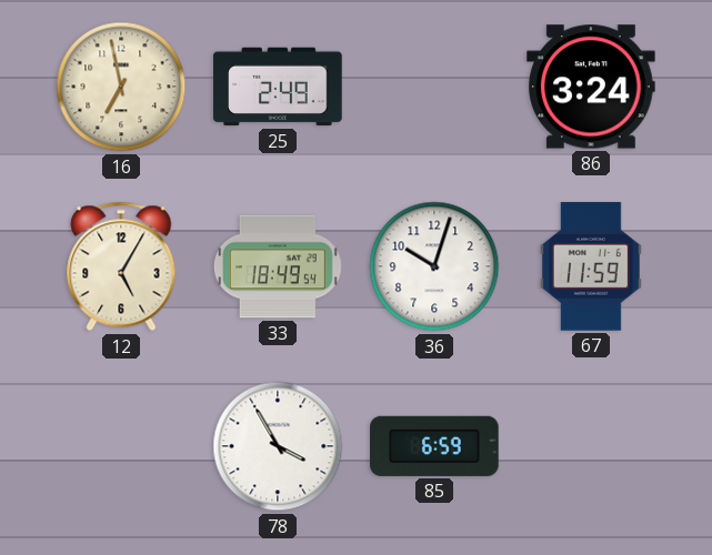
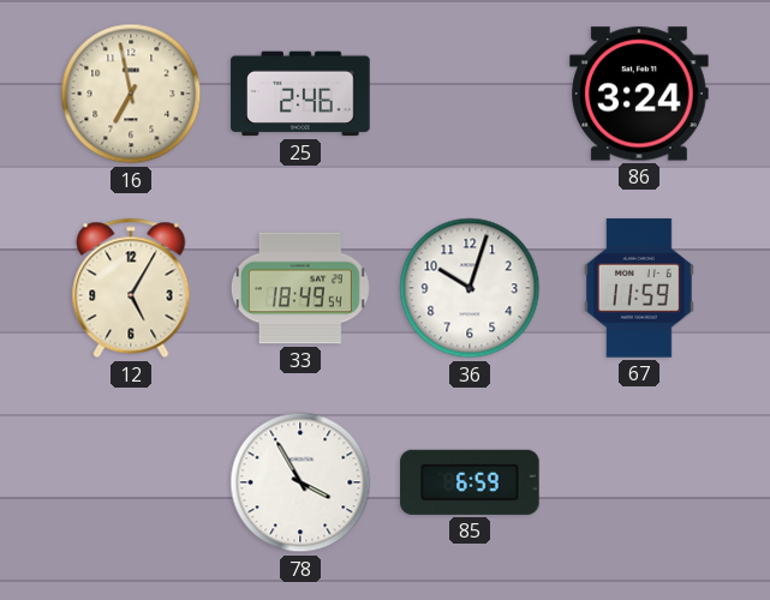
25: 2:49 -> 2:46
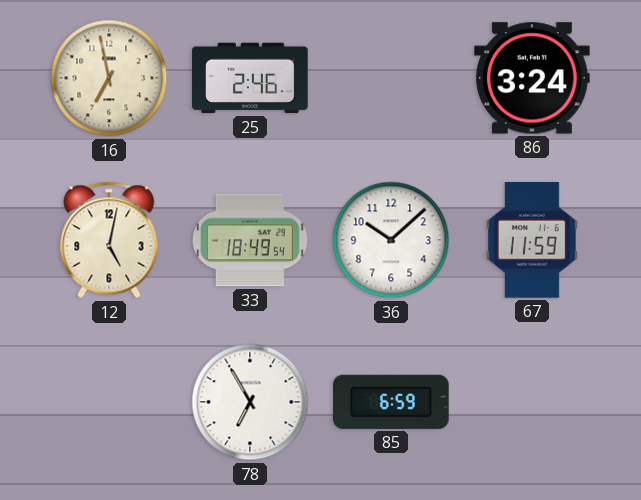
12: 5:05 -> 5:02
36: 10:03 -> 10:08
78: 3:55 -> 6:55
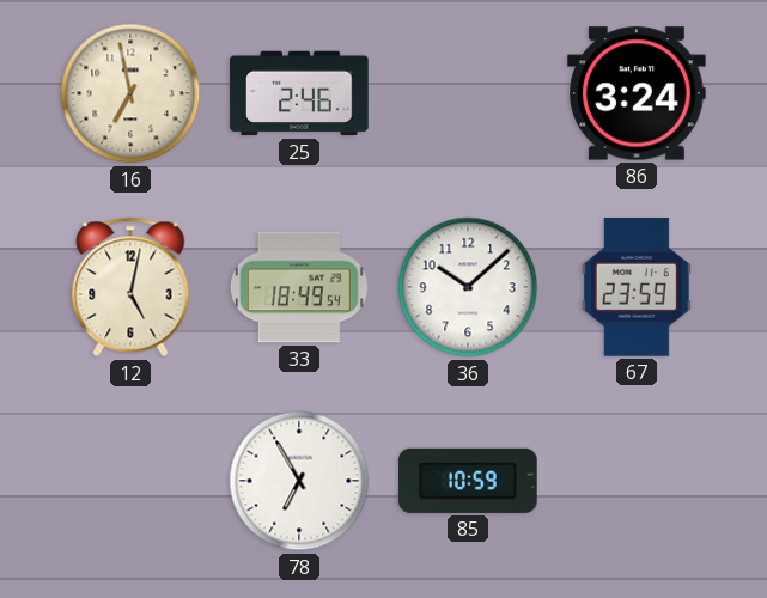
67: 11:59 -> 23:59
85: 6:59 -> 10:59
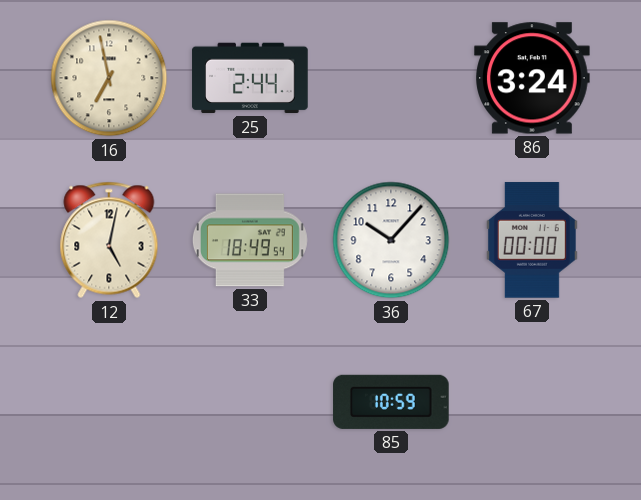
25: 2:46 -> 2:44
36: 10:08 -> 10:07
67: 23:59 -> 00:00
78: 6:55 -> none
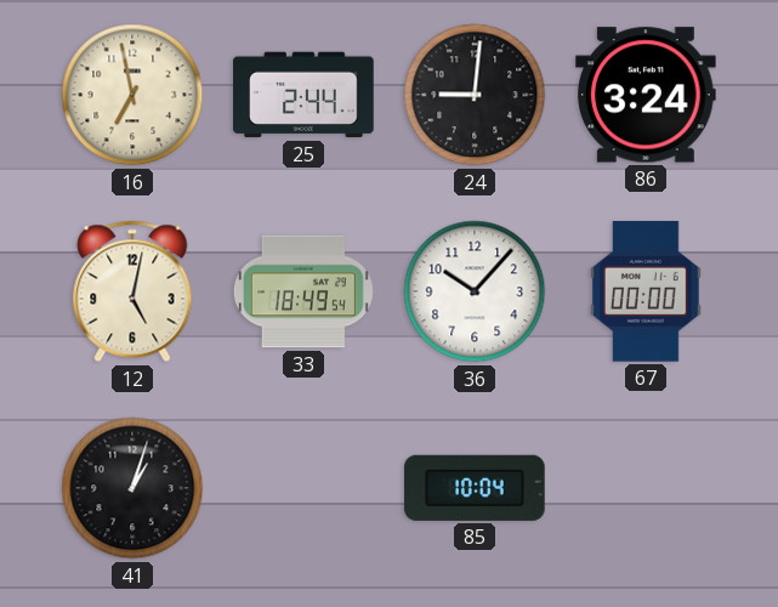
24: none -> 9:01
41: none -> 1:03
85: 10:59 -> 10:04
